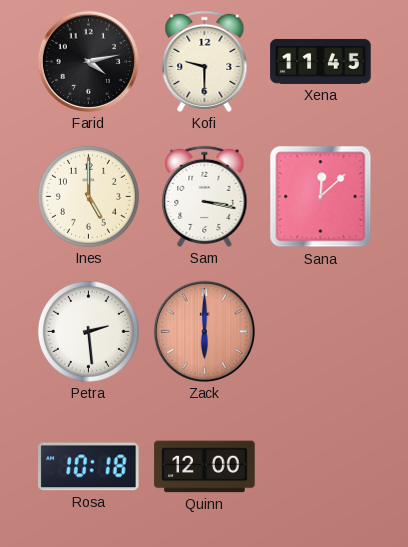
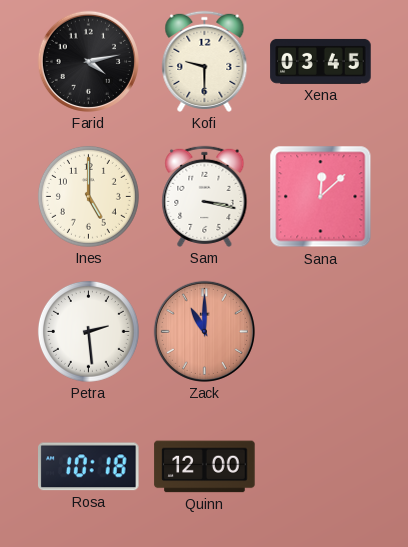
Xena: 11:45 -> 03:45
Zack: 6:00 -> 11:00
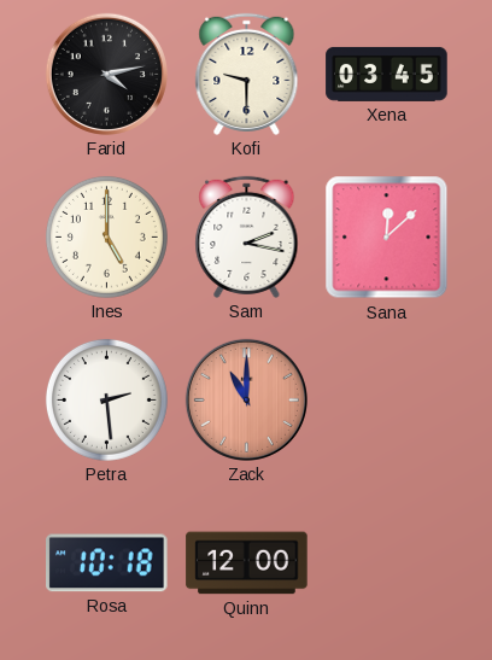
Sam: 3:17 -> 2:17
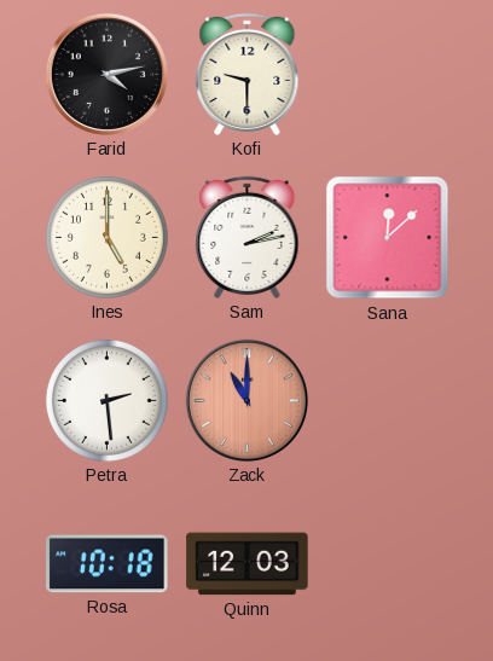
Xena: 03:45 -> none
Sam: 2:17 -> 2:13
Quinn: 12:00 -> 12:03
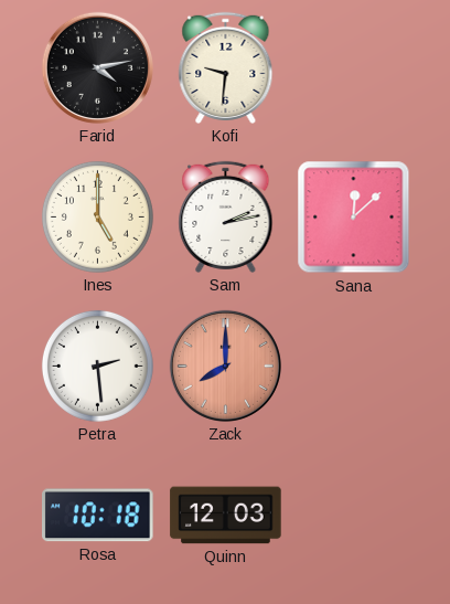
Kofi: 9:30 -> 9:31
Zack: 11:00 -> 8:00
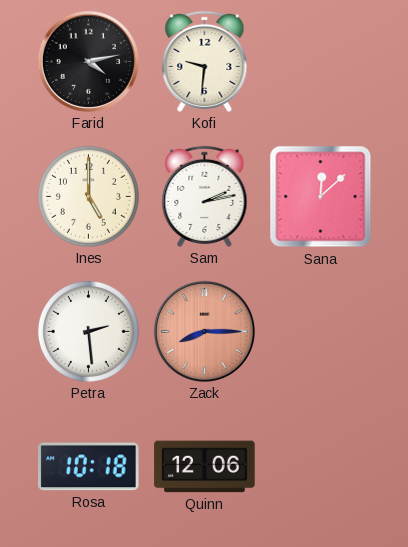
Zack: 8:00 -> 8:15
Quinn: 12:03 -> 12:06
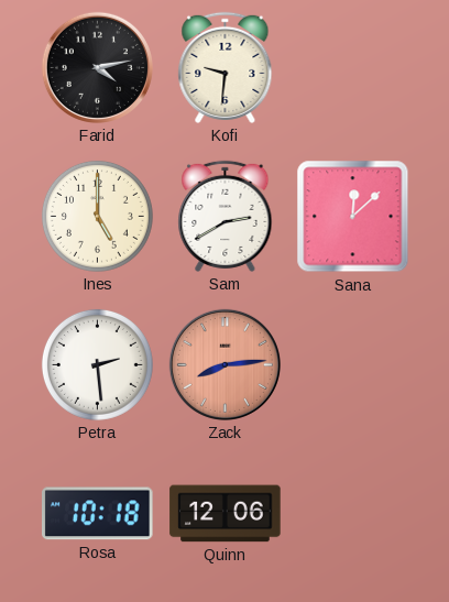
Sam: 2:13 -> 2:40
Zack: 8:15 -> 8:14
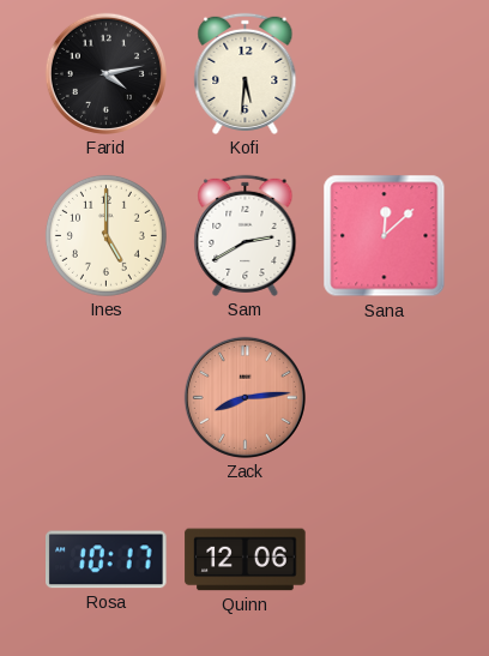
Kofi: 9:31 -> 5:31
Petra: 2:29 -> none
Rosa: 10:18 -> 10:17
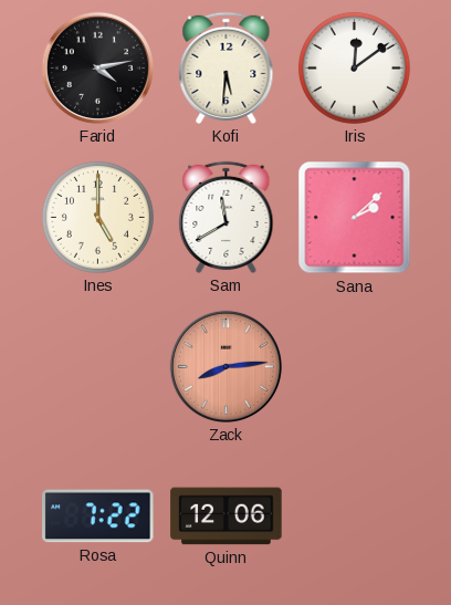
Iris: none -> 12:09
Sam: 2:40 -> 11:40
Sana: 12:08 -> 2:08
Rosa: 10:17 -> 7:22
